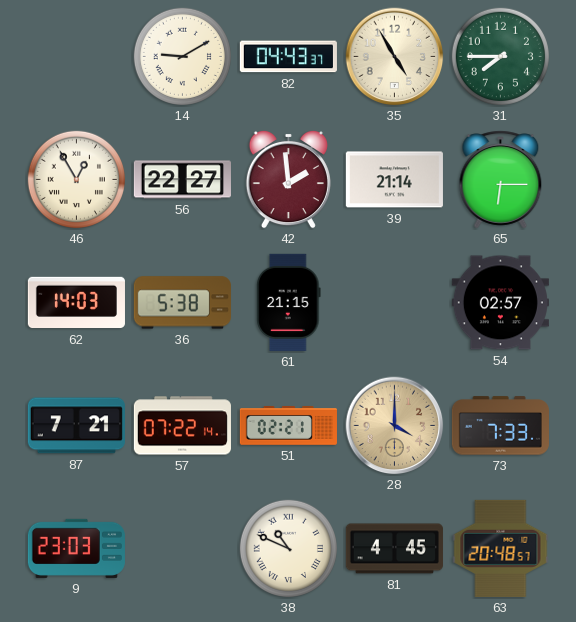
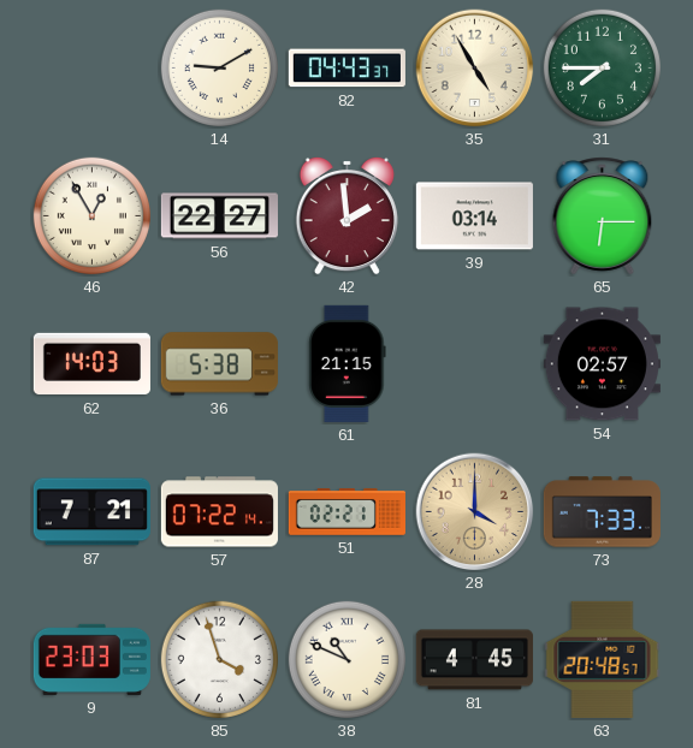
39: 21:14 -> 03:14
85: none -> 3:57
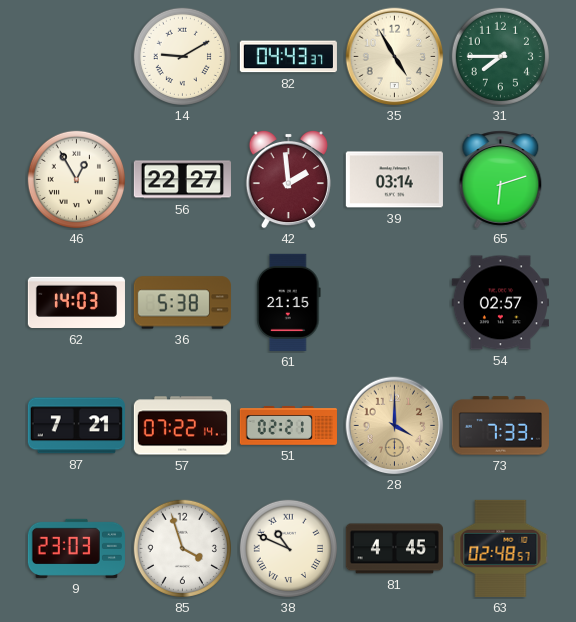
65: 6:15 -> 6:12
63: 20:48 -> 02:48
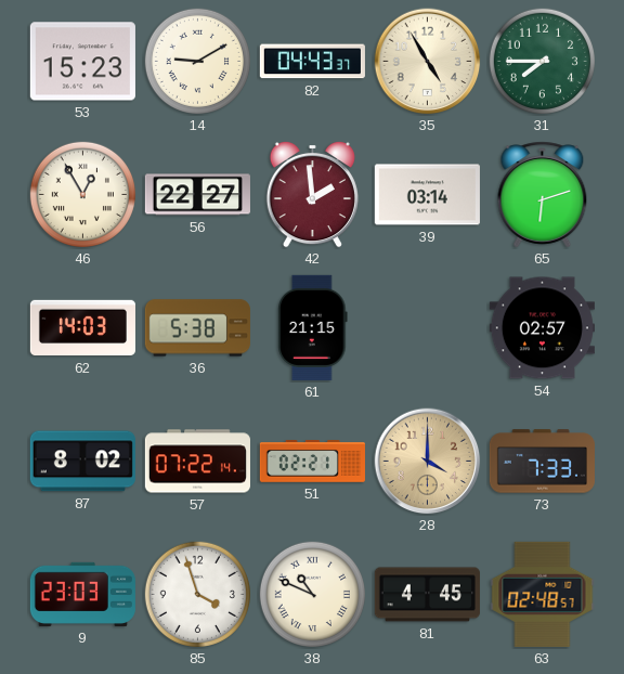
53: none -> 15:23
87: 7:21 -> 8:02
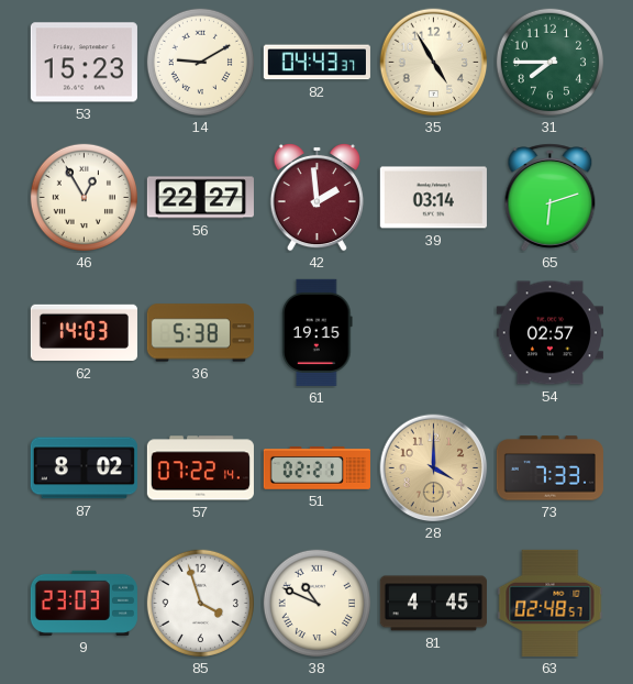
61: 21:15 -> 19:15
